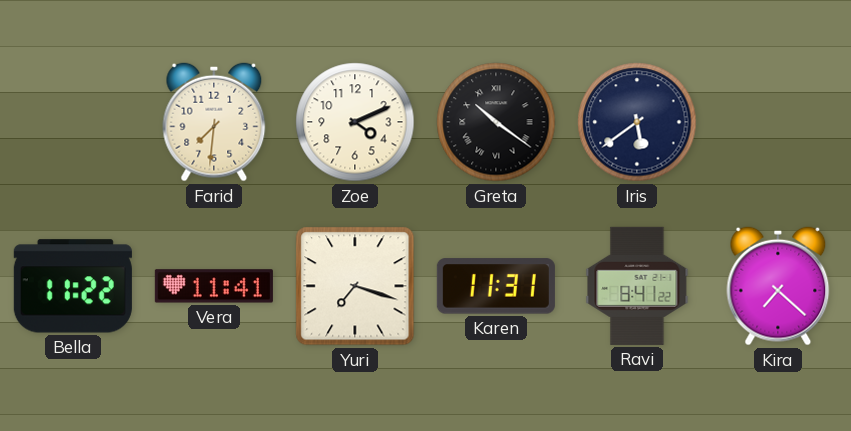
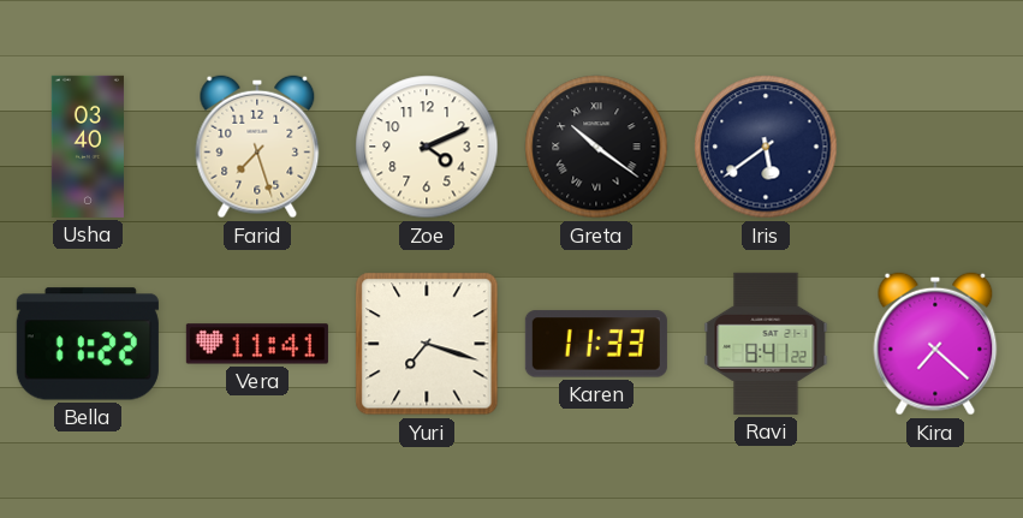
Usha: none -> 03:40
Farid: 7:31 -> 7:27
Karen: 11:31 -> 11:33
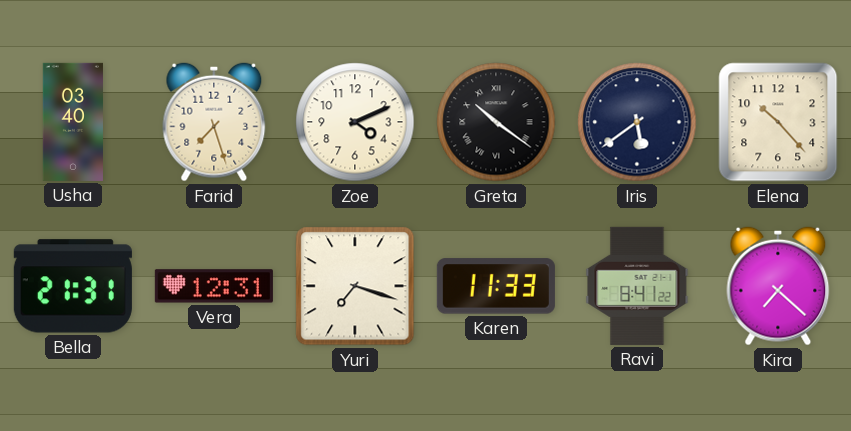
Elena: none -> 10:23
Bella: 11:22 -> 21:31
Vera: 11:41 -> 12:31
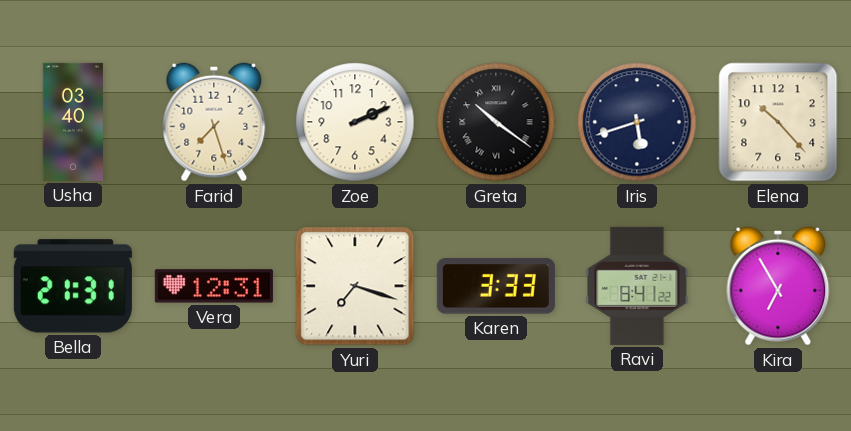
Zoe: 4:11 -> 2:11
Iris: 5:39 -> 5:42
Karen: 11:33 -> 3:33
Kira: 7:22 -> 6:55
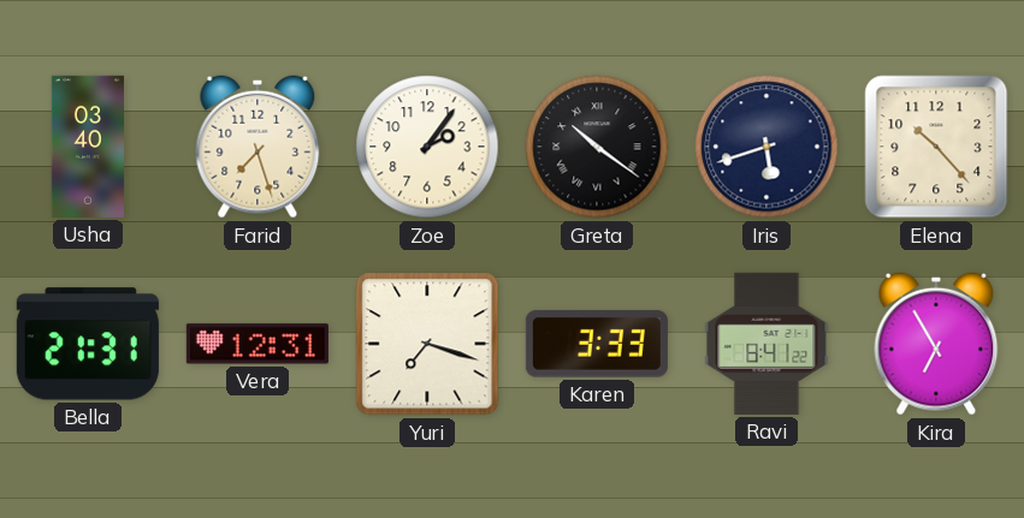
Zoe: 2:11 -> 2:06
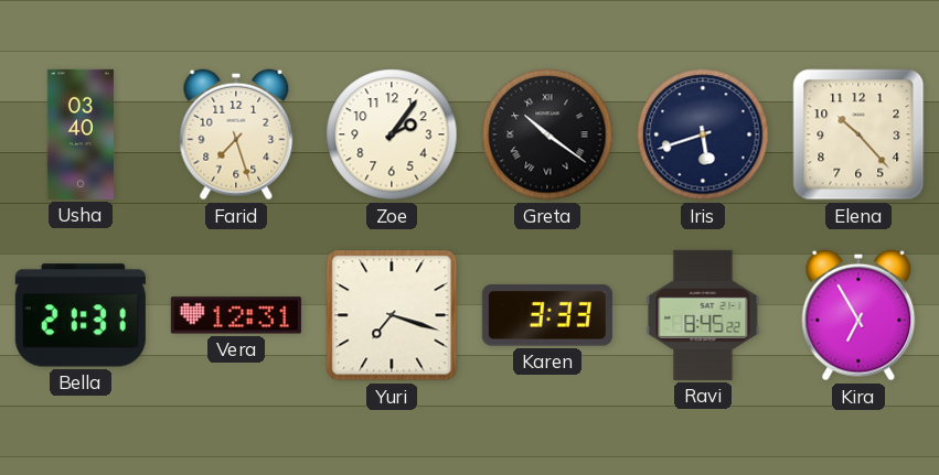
Ravi: 8:41 -> 8:45
